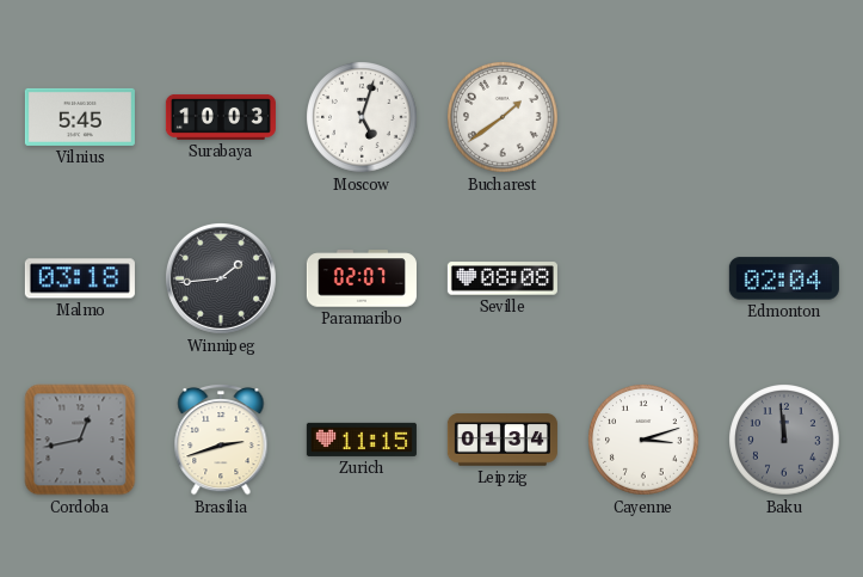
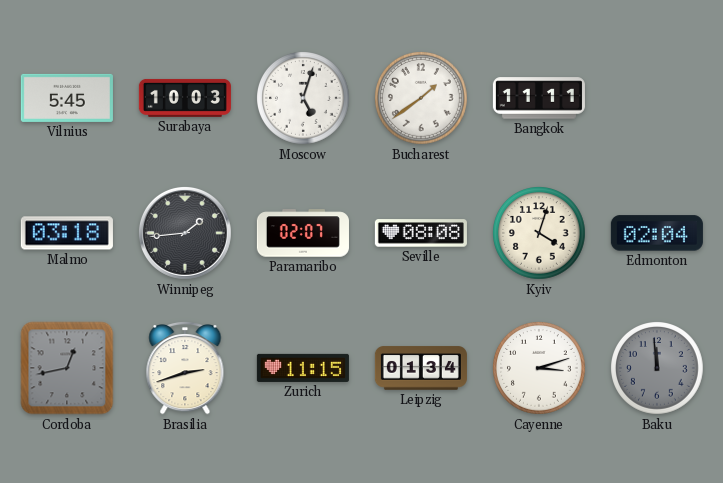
Bangkok: none -> 11:11
Kyiv: none -> 4:03
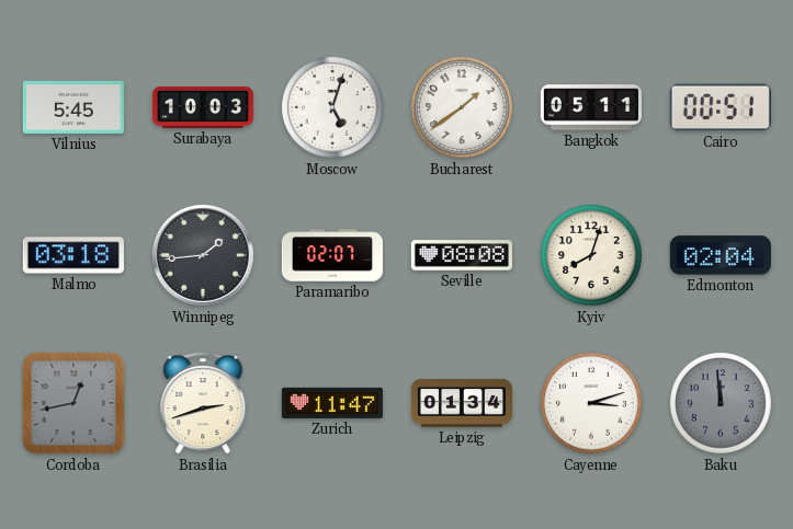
Bangkok: 11:11 -> 05:11
Cairo: none -> 00:51
Kyiv: 4:03 -> 8:03
Zurich: 11:15 -> 11:47
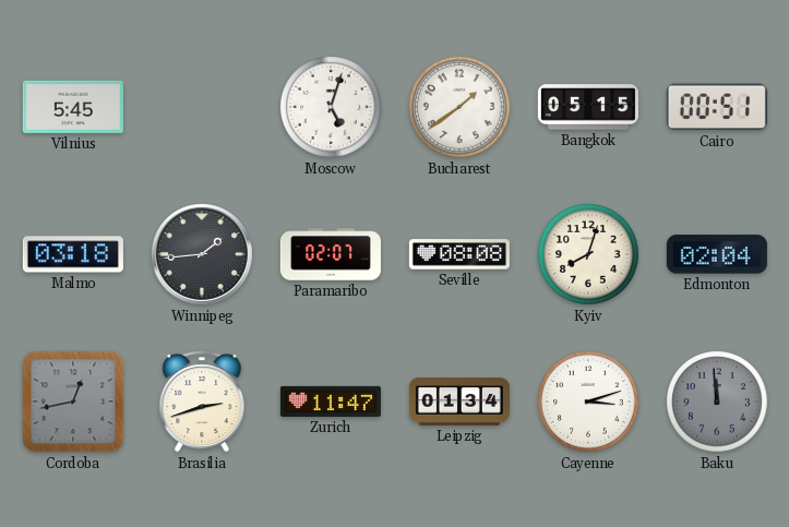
Surabaya: 10:03 -> none
Bangkok: 05:11 -> 05:15
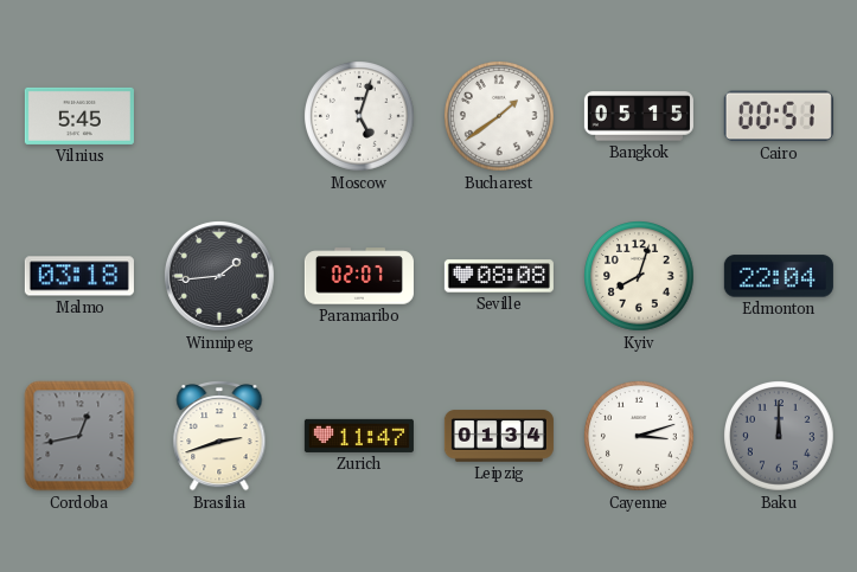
Edmonton: 02:04 -> 22:04
Baku: 11:59 -> 12:00
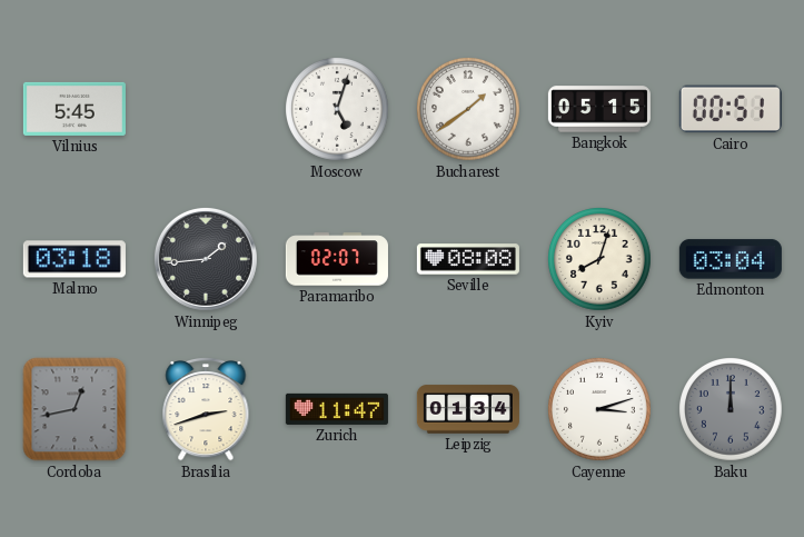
Edmonton: 22:04 -> 03:04
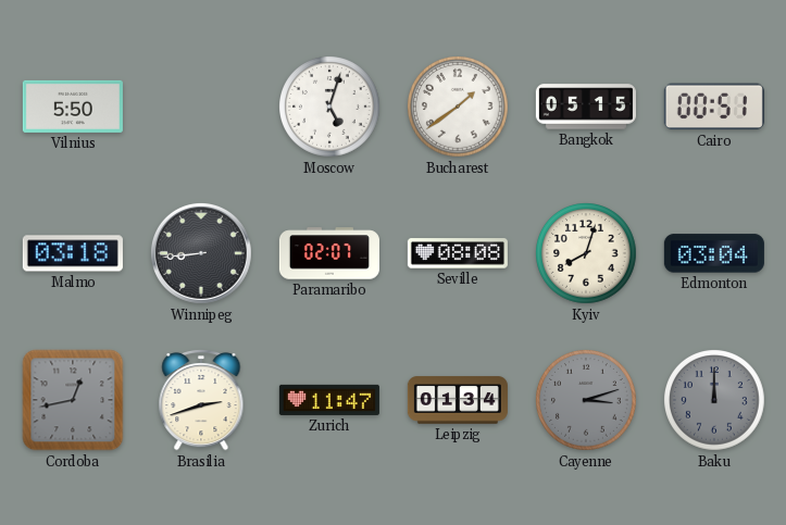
Vilnius: 5:45 -> 5:50
Winnipeg: 1:44 -> 8:44
Cayenne dial: white -> grey
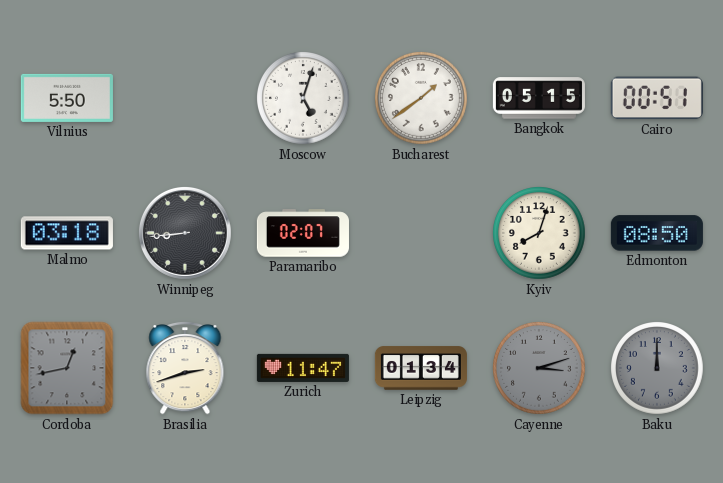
Seville: 08:08 -> none
Edmonton: 03:04 -> 08:50
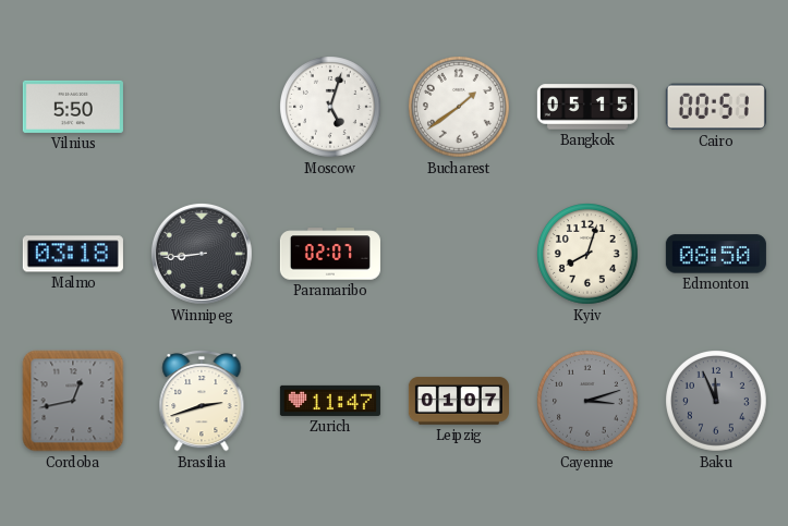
Leipzig: 01:34 -> 01:07
Baku: 12:00 -> 11:56
